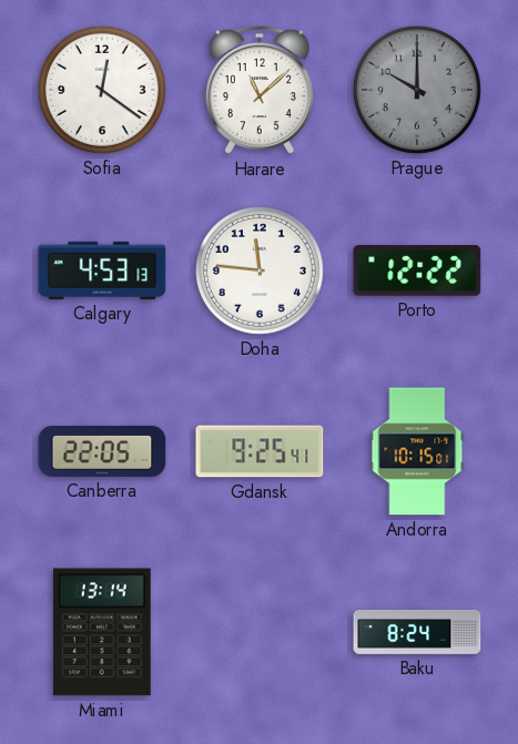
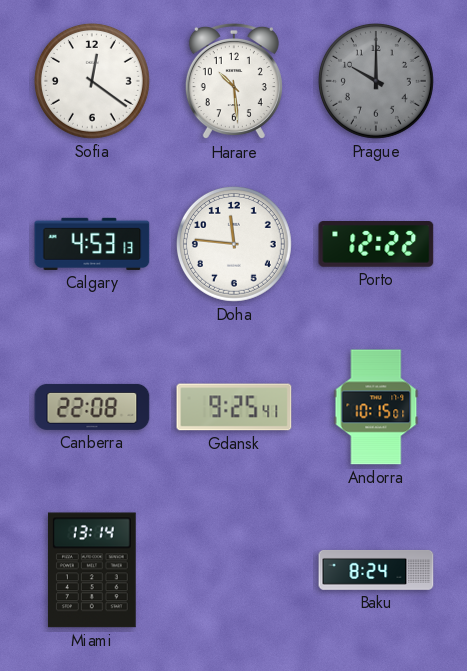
Harare: 11:08 -> 10:29
Canberra: 22:05 -> 22:08
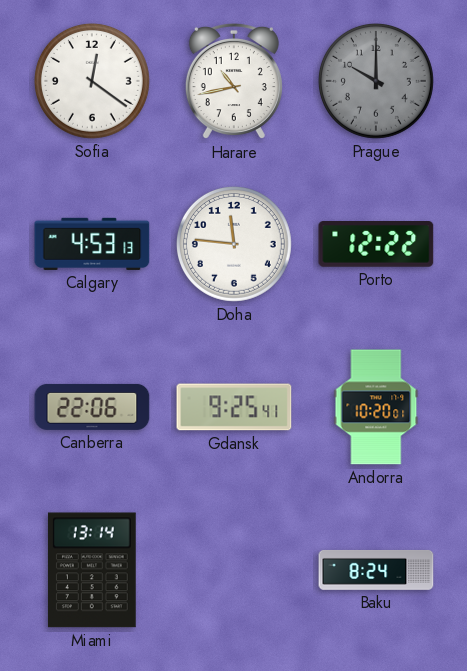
Harare: 10:29 -> 10:43
Canberra: 22:08 -> 22:06
Andorra: 10:15 -> 10:20
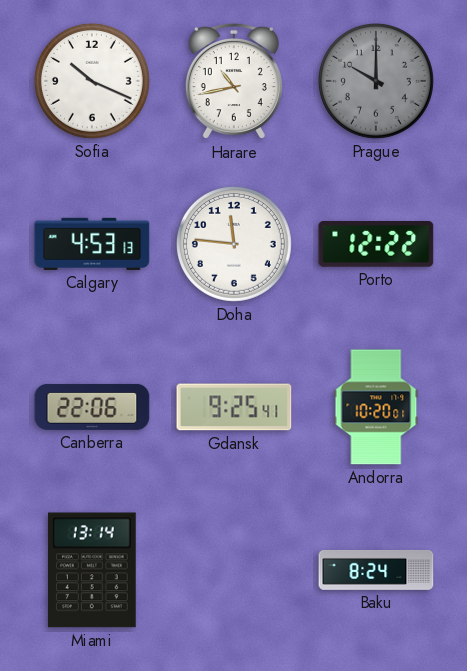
Sofia: 12:21 -> 10:19
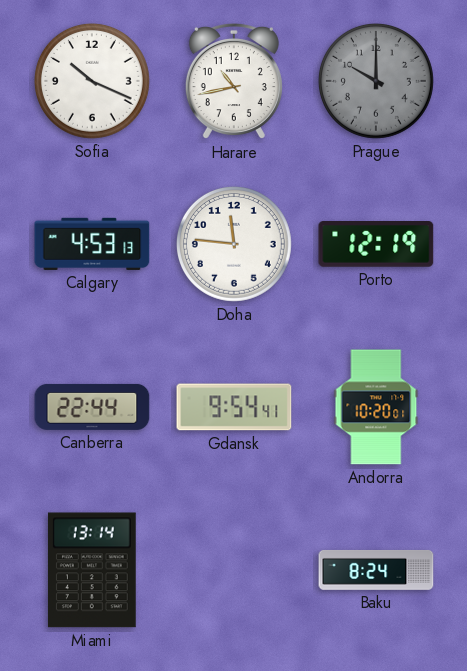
Porto: 12:22 -> 12:19
Canberra: 22:06 -> 22:44
Gdansk: 9:25 -> 9:54
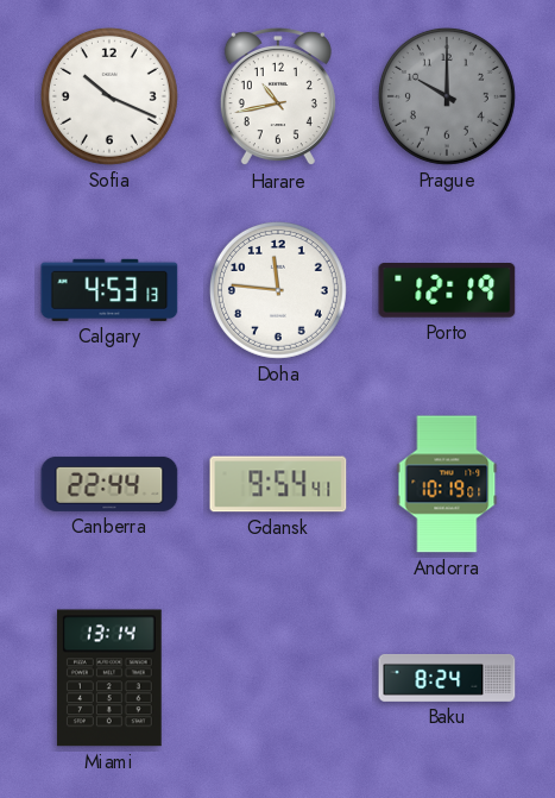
Andorra: 10:20 -> 10:19
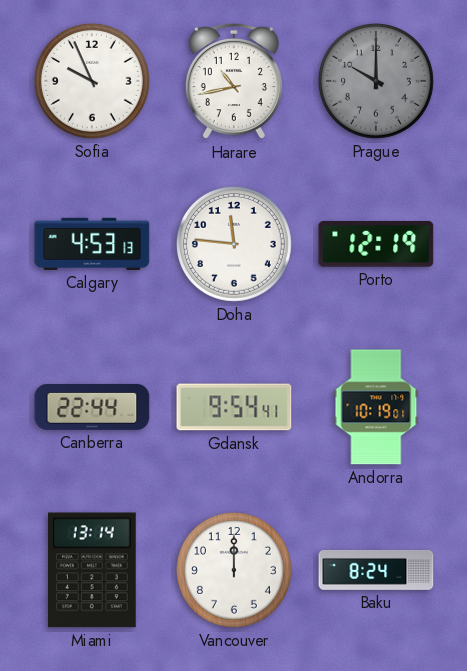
Sofia: 10:19 -> 9:56
Vancouver: none -> 12:00
